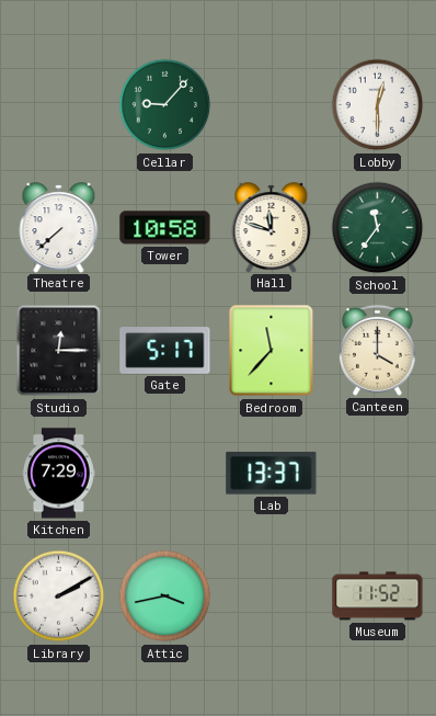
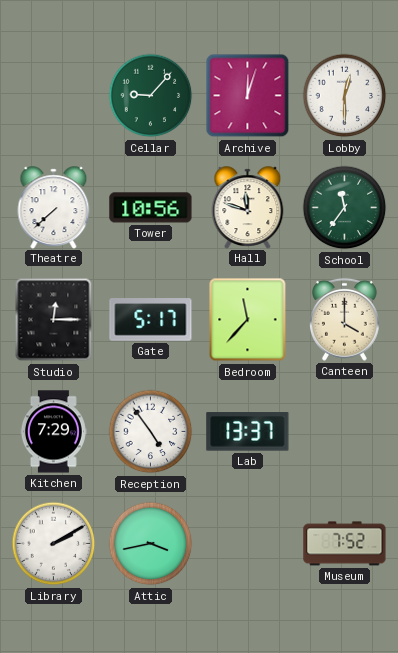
Archive: none -> 12:03
Tower: 10:58 -> 10:56
Reception: none -> 4:54
Museum: 11:52 -> 7:52
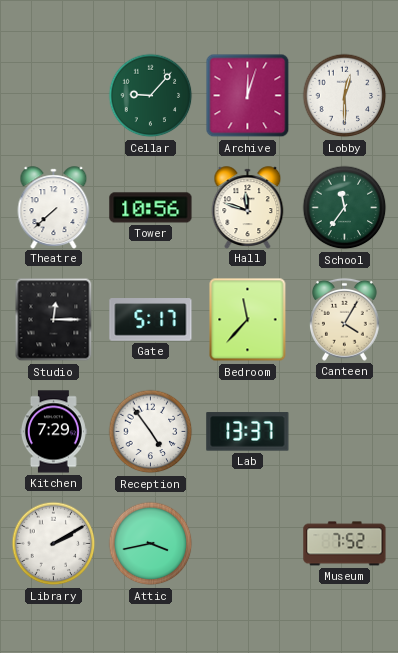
Canteen: 4:00 -> 4:05
